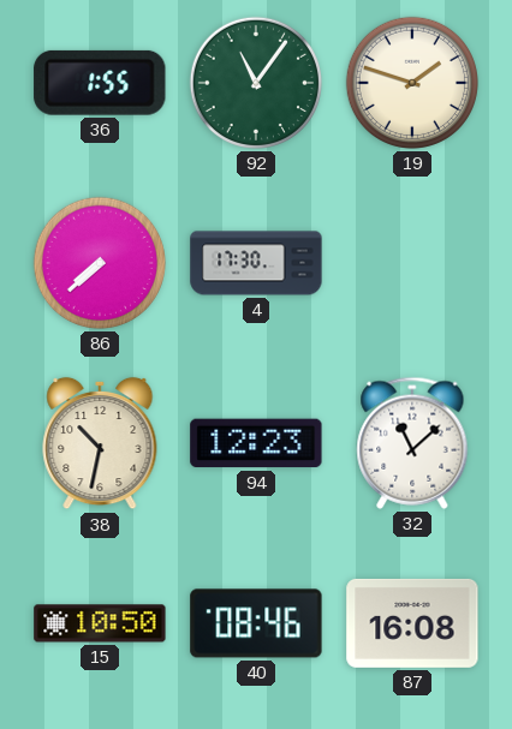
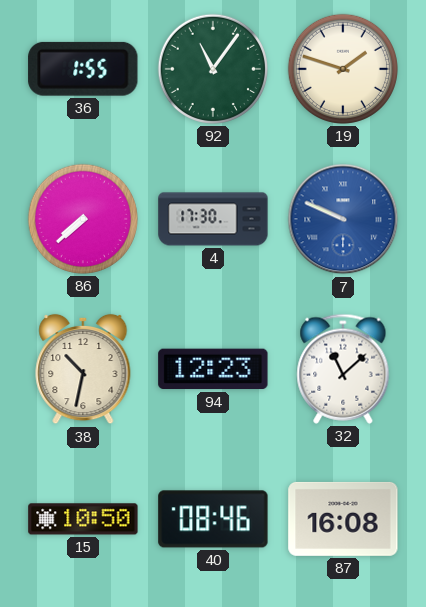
7: none -> 9:49
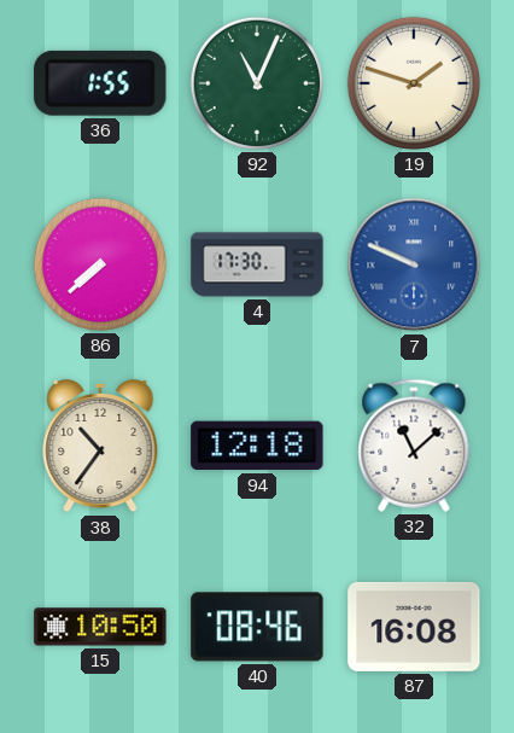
92: 11:06 -> 11:04
38: 10:32 -> 10:36
94: 12:23 -> 12:18
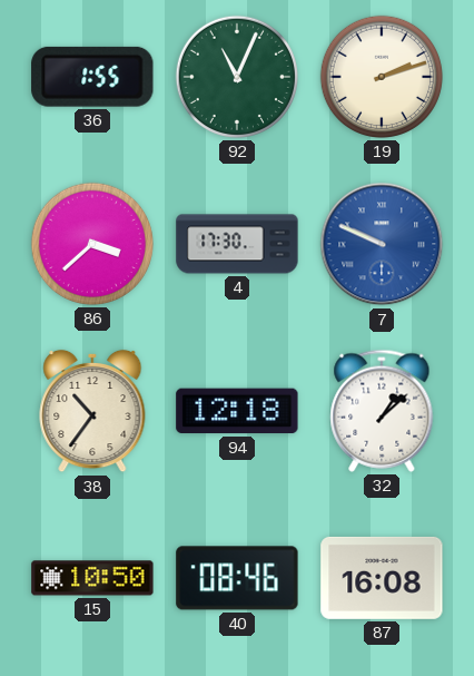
19: 1:48 -> 2:12
86: 7:38 -> 3:38
32: 11:08 -> 1:08
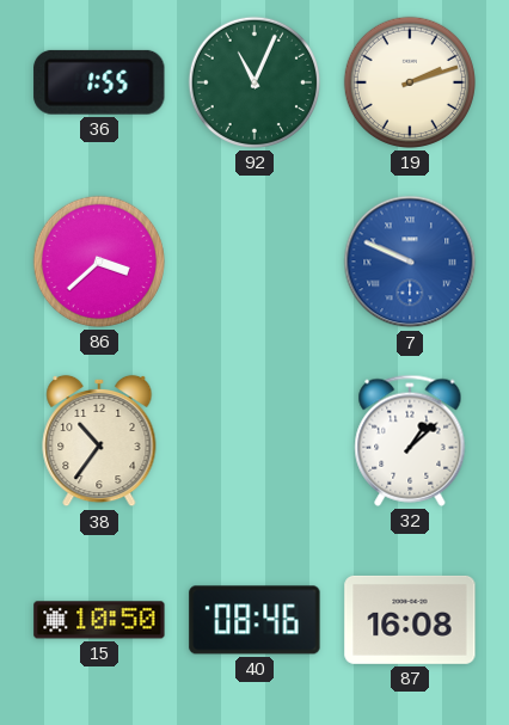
4: 17:30 -> none
94: 12:18 -> none
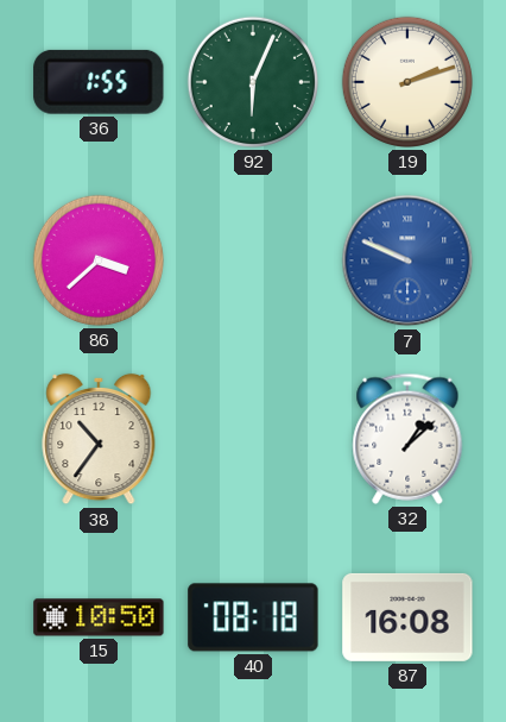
92: 11:04 -> 6:04
40: 08:46 -> 08:18
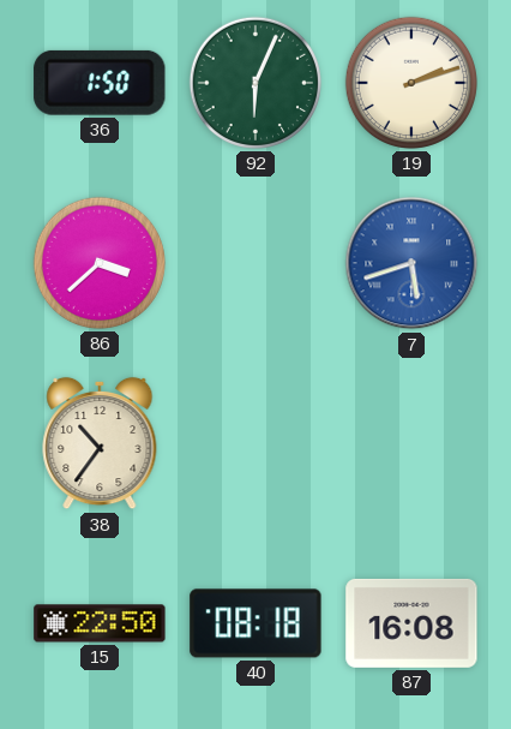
36: 1:55 -> 1:50
7: 9:49 -> 5:42
32: 1:08 -> none
15: 10:50 -> 22:50
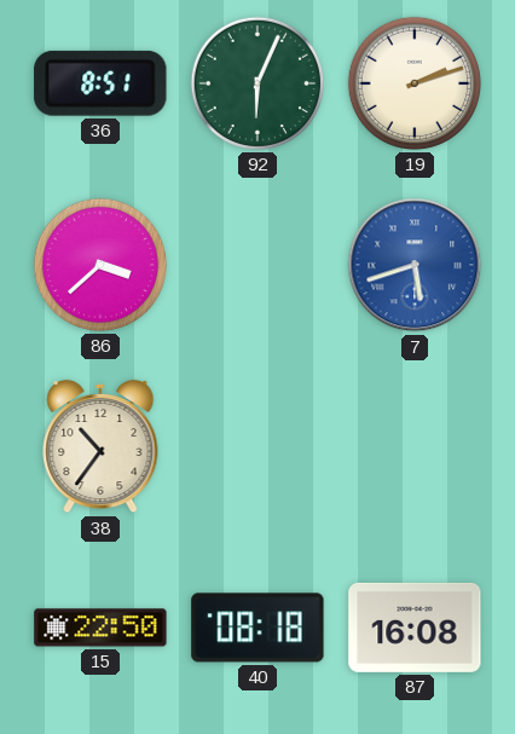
36: 1:50 -> 8:51
